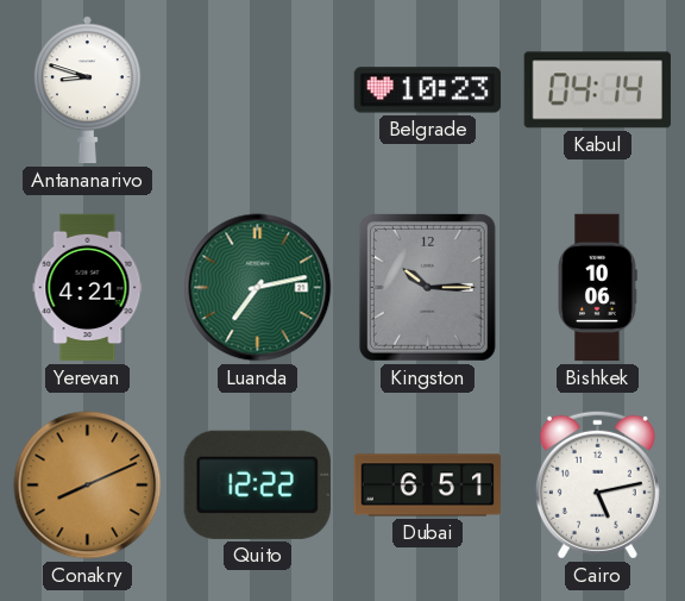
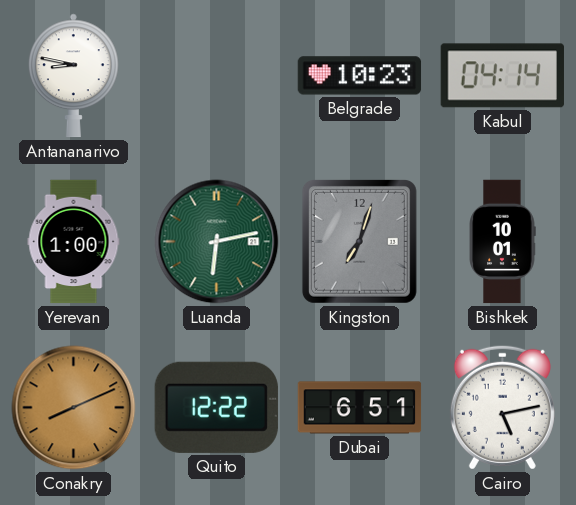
Antananarivo: 8:48 -> 8:47
Yerevan: 4:21 -> 1:00
Luanda: 7:13 -> 6:13
Kingston: 10:15 -> 7:03
Bishkek: 10:06 -> 10:01
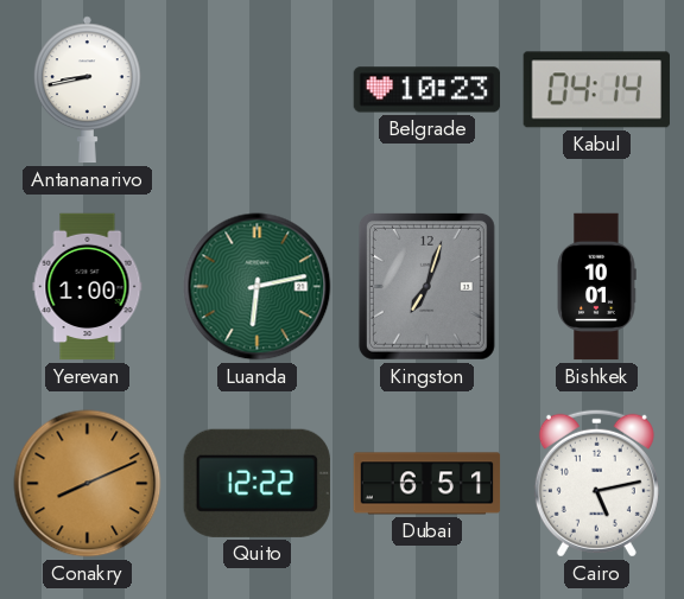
Antananarivo: 8:47 -> 8:43
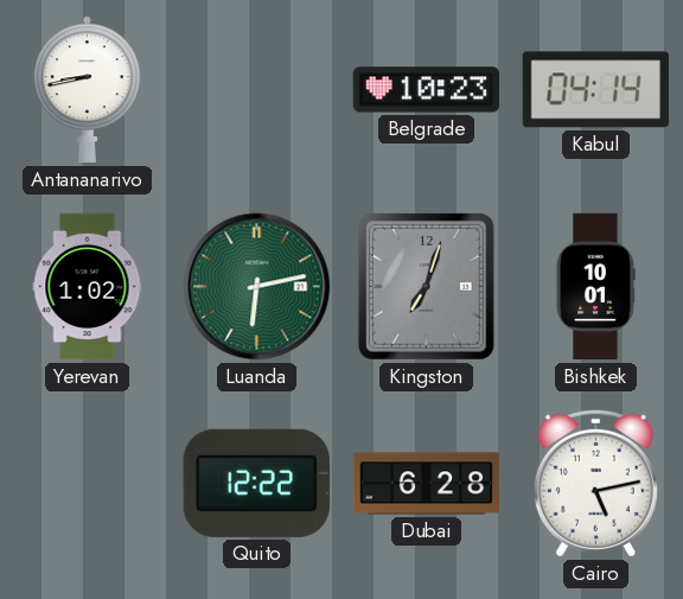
Yerevan: 1:00 -> 1:02
Conakry: 8:11 -> none
Dubai: 6:51 -> 6:28
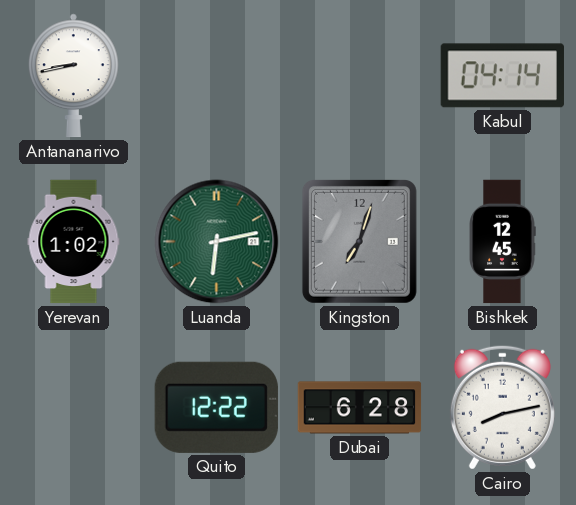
Belgrade: 10:23 -> none
Bishkek: 10:01 -> 12:45
Cairo: 5:13 -> 8:13
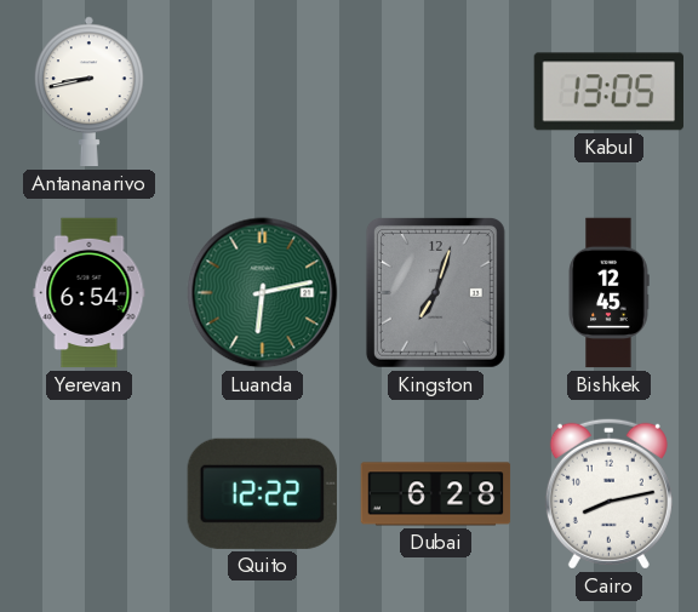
Kabul: 04:14 -> 13:05
Yerevan: 1:02 -> 6:54
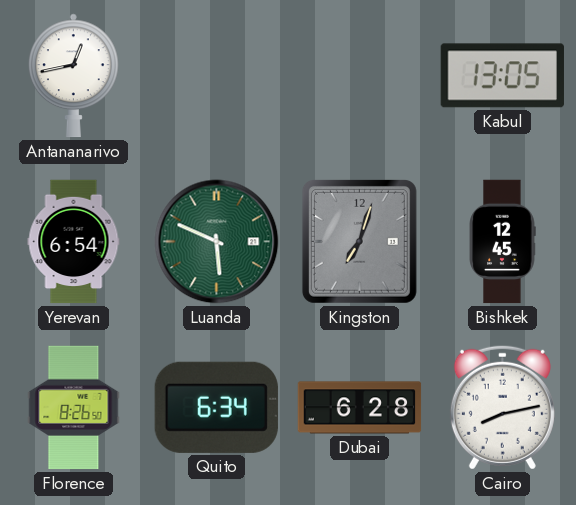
Antananarivo: 8:43 -> 12:43
Luanda: 6:13 -> 5:49
Florence: none -> 8:26
Quito: 12:22 -> 6:34
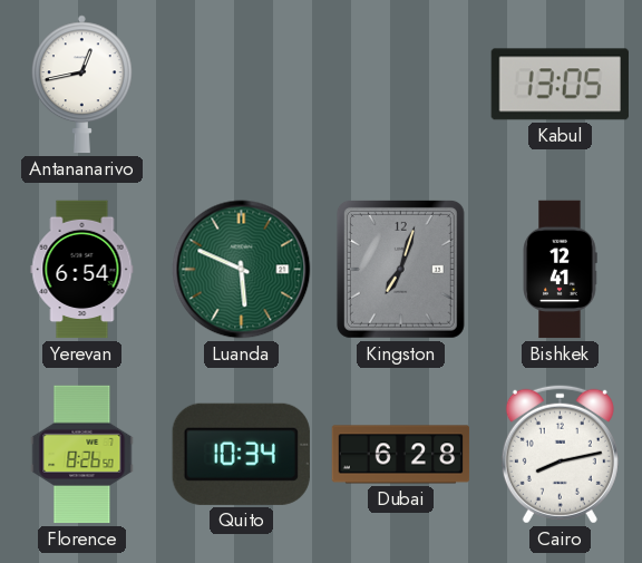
Bishkek: 12:45 -> 12:41
Quito: 6:34 -> 10:34
